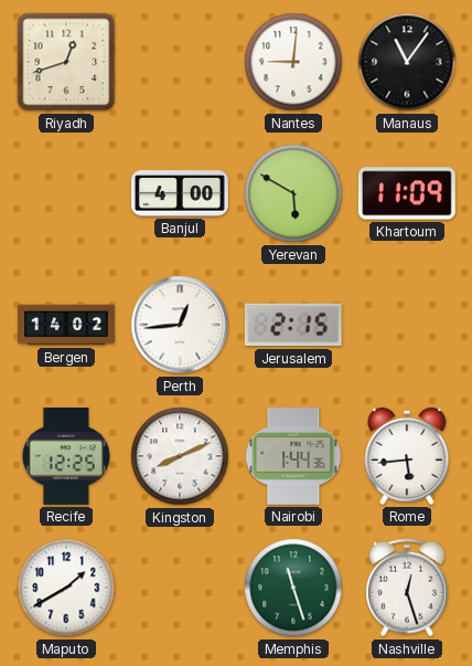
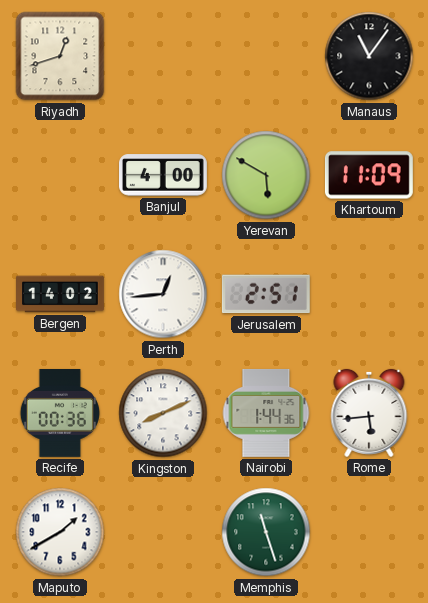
Nantes: 9:01 -> none
Jerusalem: 2:15 -> 2:51
Recife: 12:25 -> 00:36
Nashville: 12:27 -> none
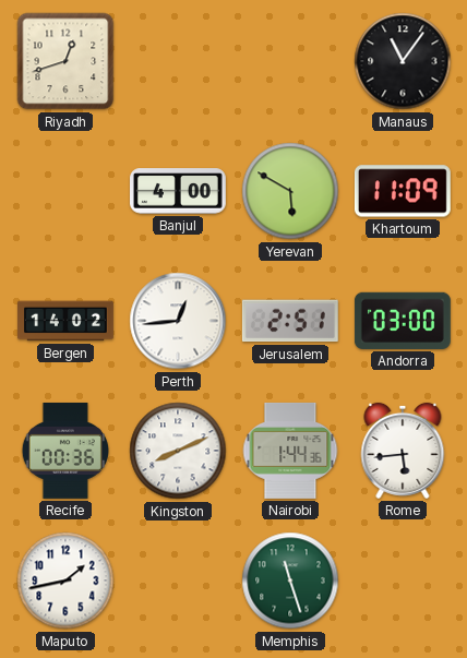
Andorra: none -> 03:00
Maputo: 1:40 -> 1:43
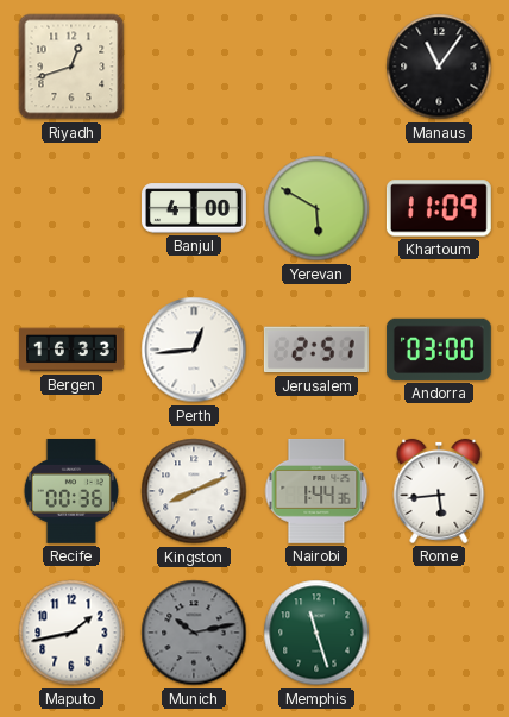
Bergen: 14:02 -> 16:33
Munich: none -> 10:13
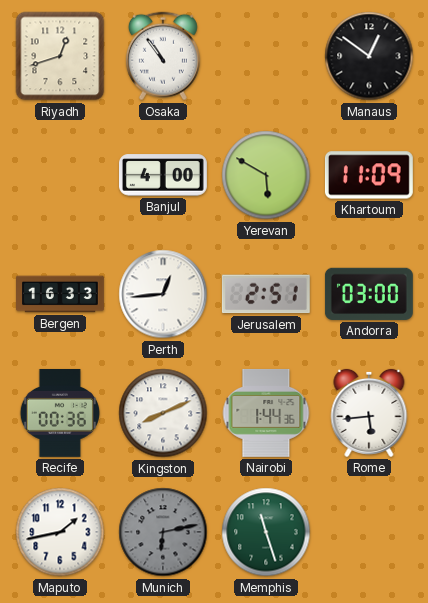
Osaka: none -> 10:54
Manaus: 11:06 -> 12:51
Munich: 10:13 -> 6:13
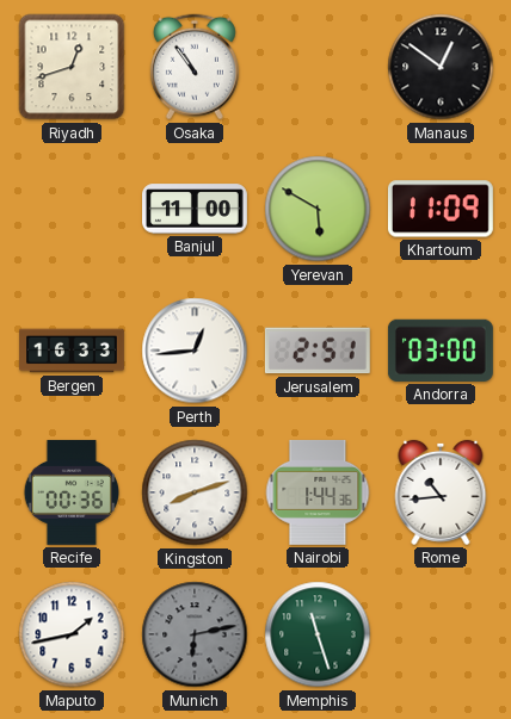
Banjul: 4:00 -> 11:00
Kingston: 8:11 -> 8:12
Rome: 5:44 -> 10:44
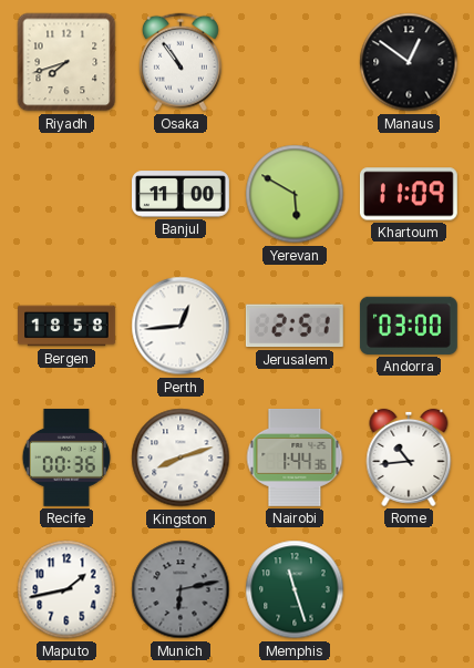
Riyadh: 12:42 -> 7:42
Bergen: 16:33 -> 18:58
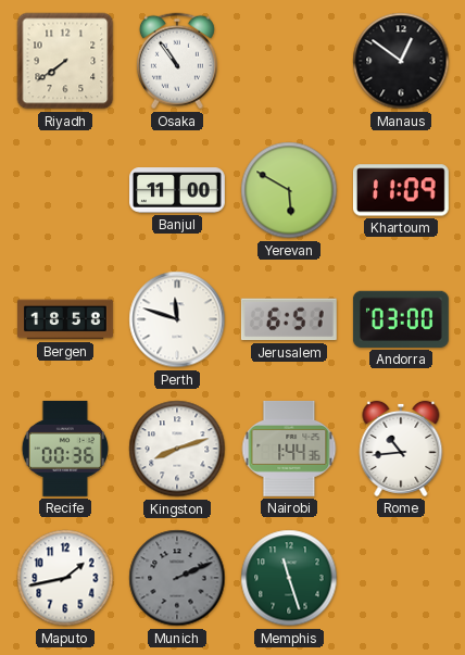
Riyadh: 7:42 -> 7:39
Perth: 12:44 -> 11:48
Jerusalem: 2:51 -> 6:51
Munich: 6:13 -> 2:11
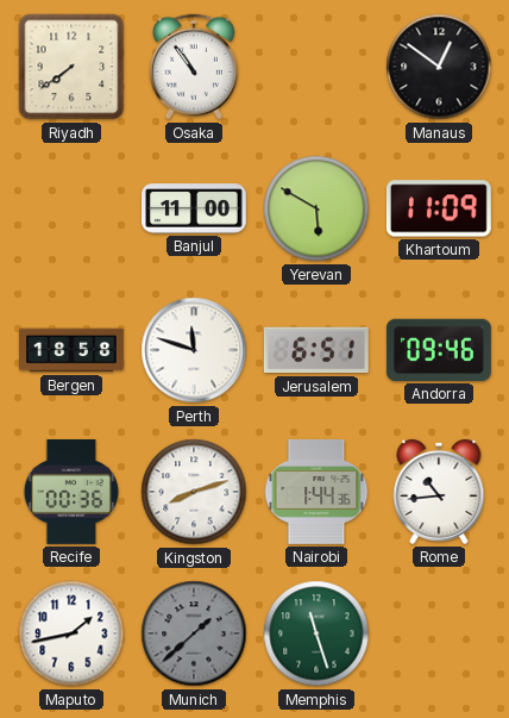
Andorra: 03:00 -> 09:46
Munich: 2:11 -> 1:38
